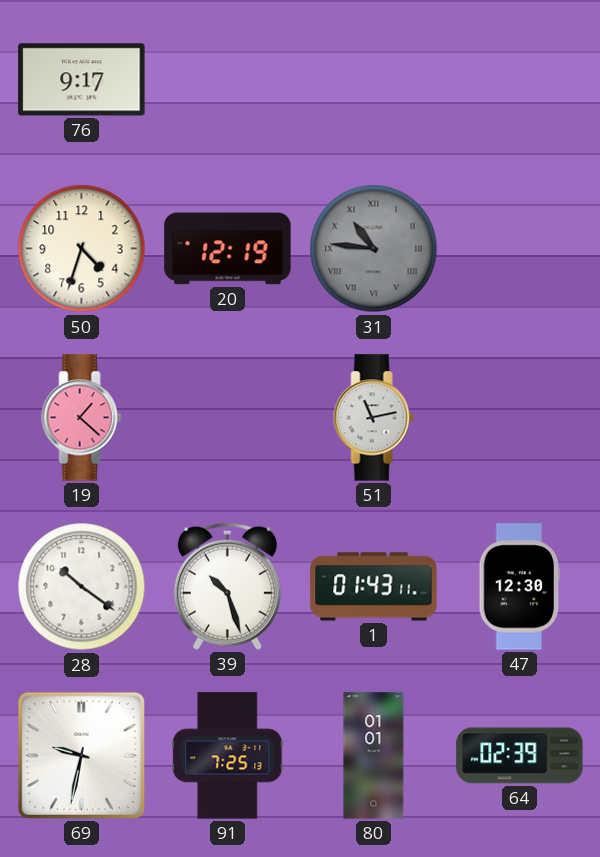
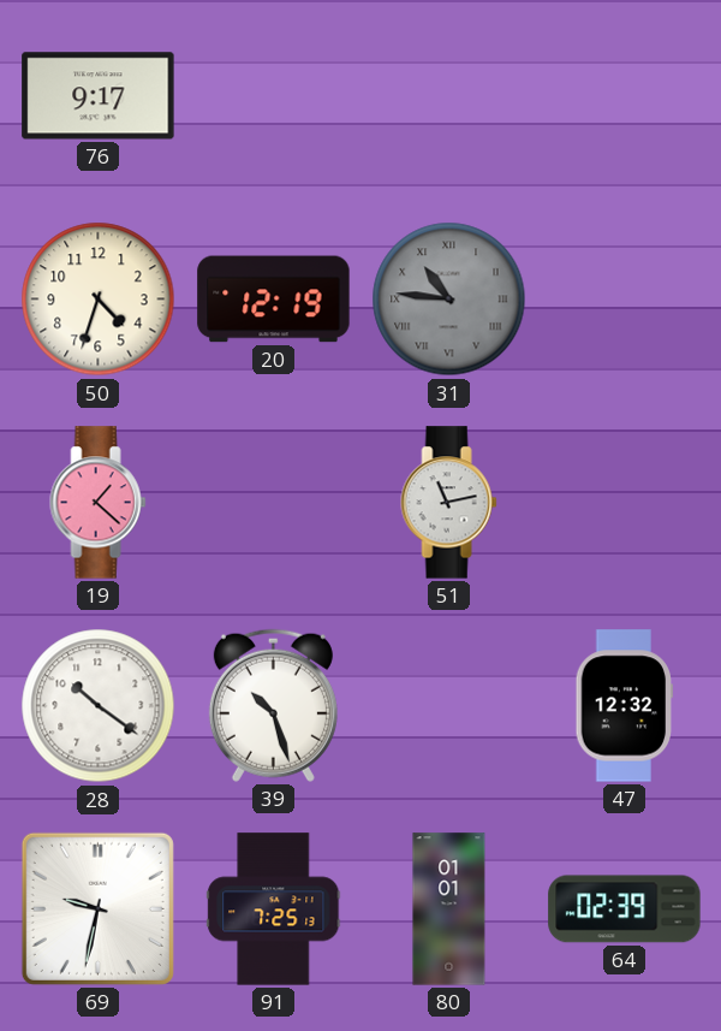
1: 01:43 -> none
47: 12:30 -> 12:32
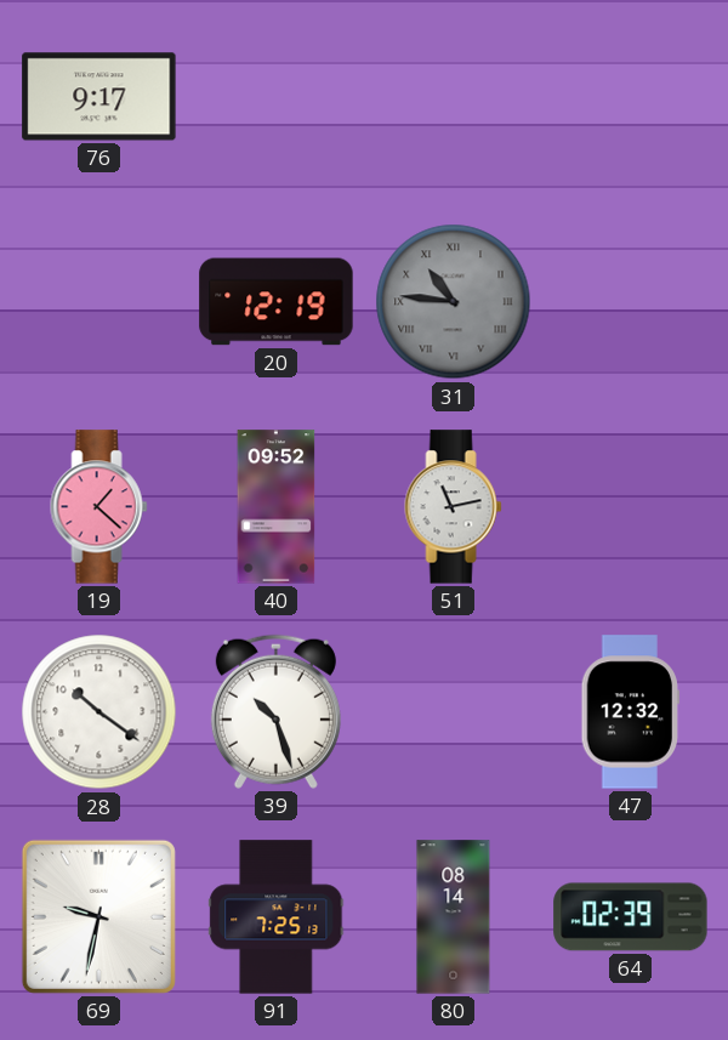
50: 4:33 -> none
40: none -> 09:52
80: 01:01 -> 08:14
